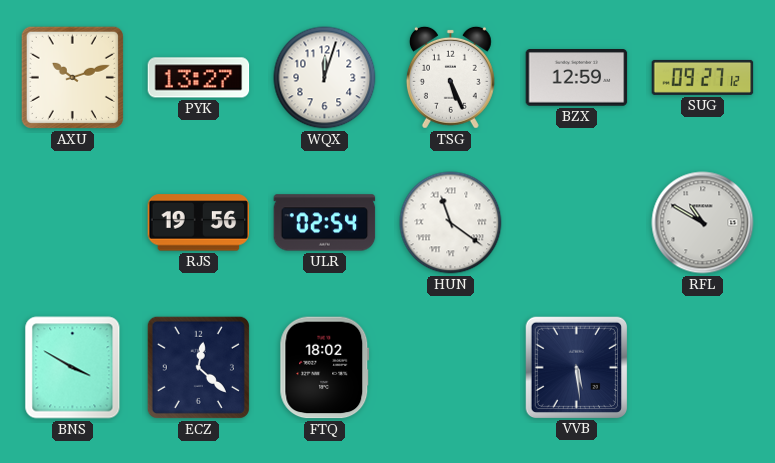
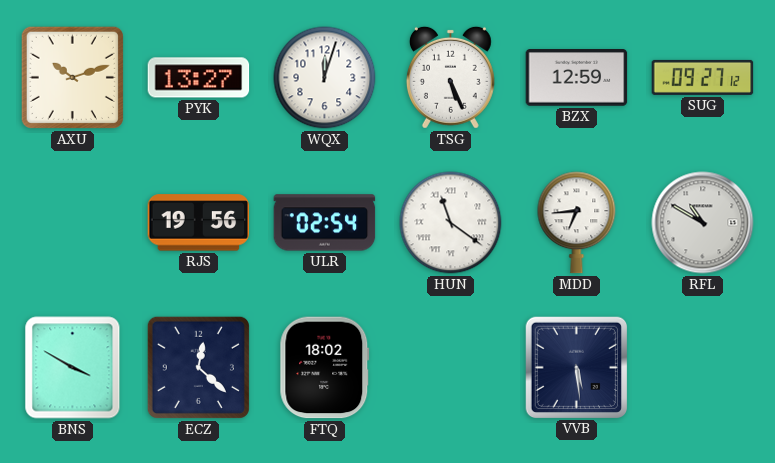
MDD: none -> 6:44
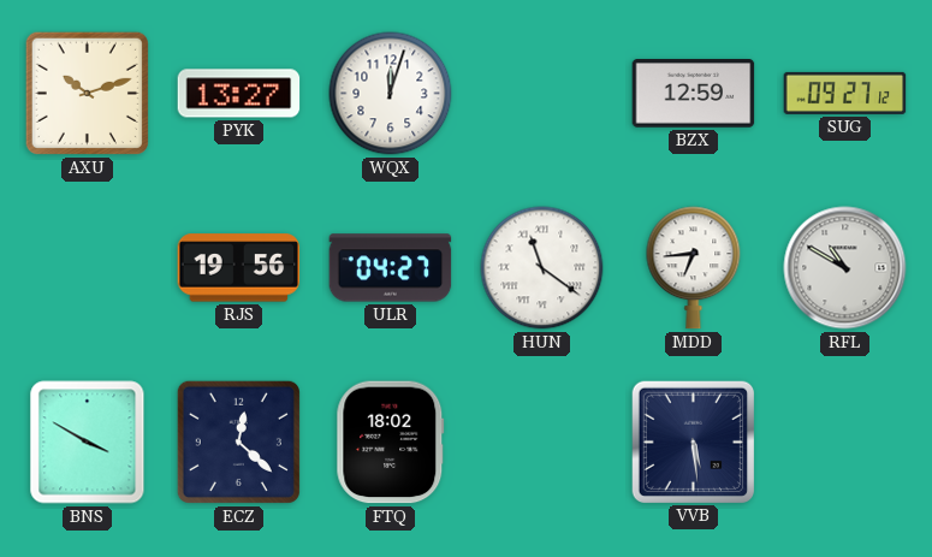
TSG: 5:26 -> none
ULR: 02:54 -> 04:27
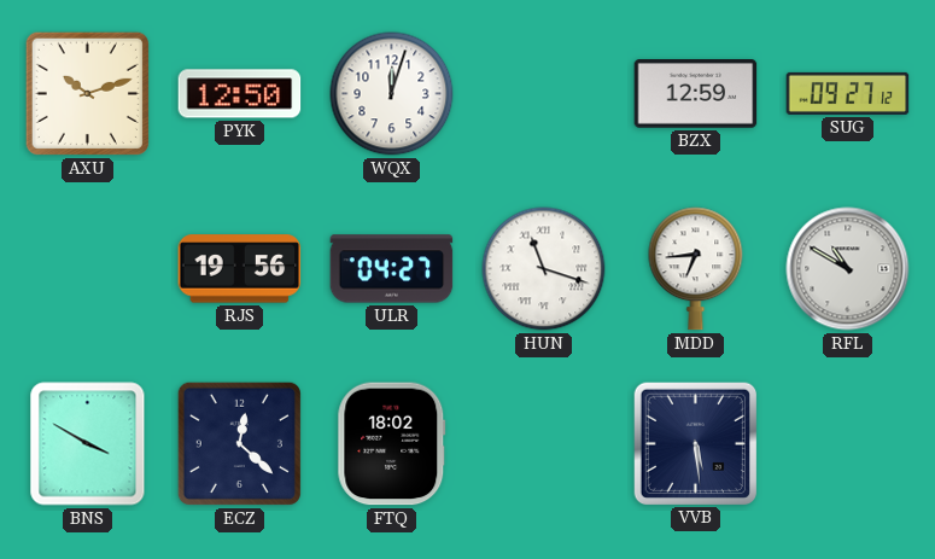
PYK: 13:27 -> 12:50
HUN: 11:21 -> 11:18
